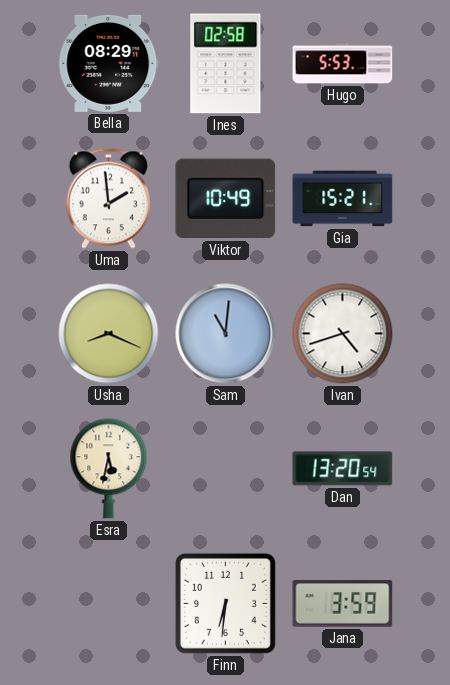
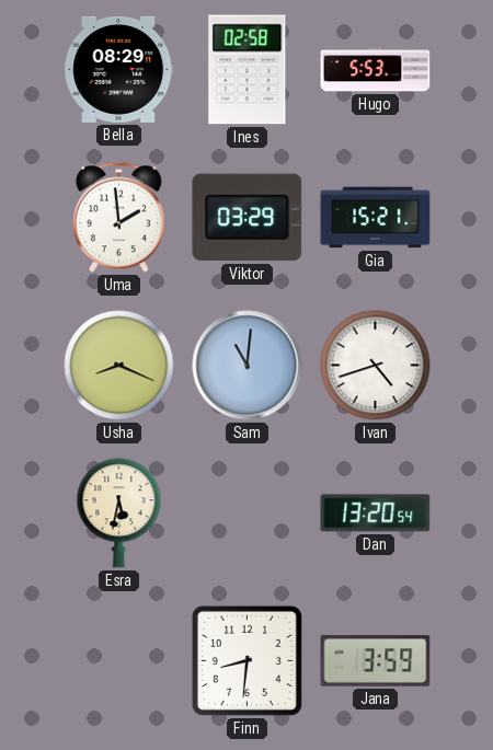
Viktor: 10:49 -> 03:29
Finn: 6:31 -> 8:31
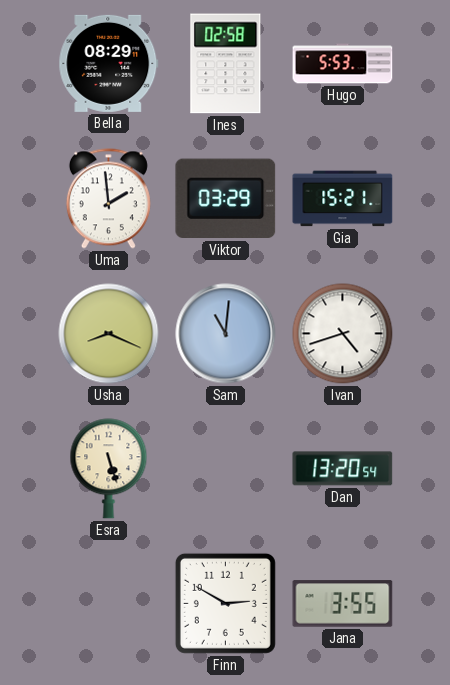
Esra: 5:32 -> 5:27
Finn: 8:31 -> 2:50
Jana: 3:59 -> 3:55
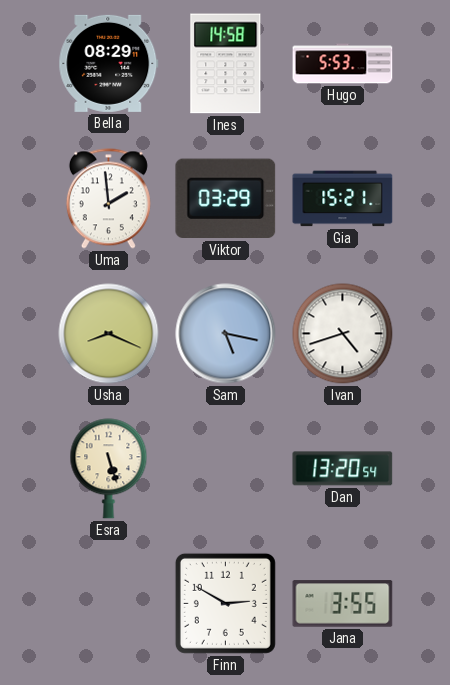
Ines: 02:58 -> 14:58
Sam: 11:01 -> 5:17
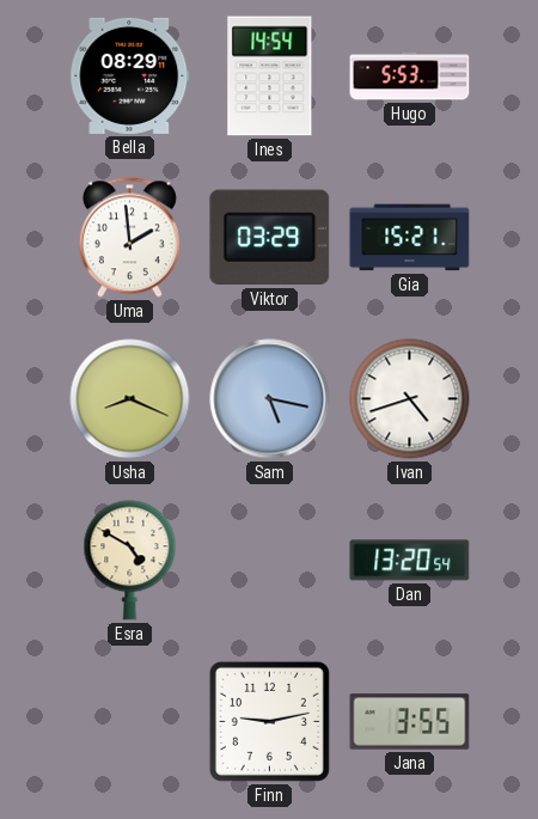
Ines: 14:58 -> 14:54
Esra: 5:27 -> 4:50
Finn: 2:50 -> 9:13
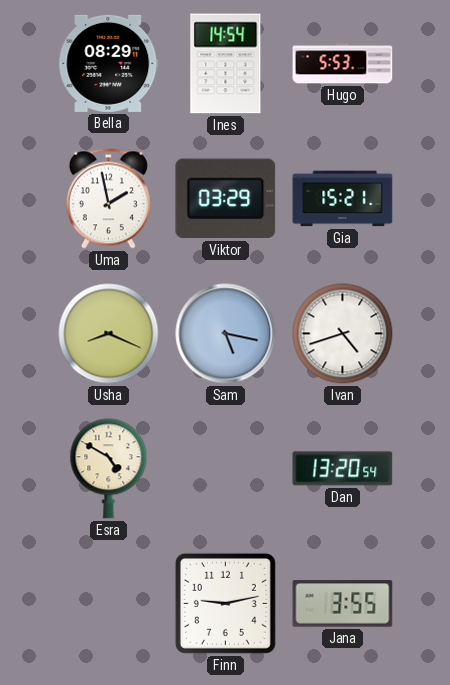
Uma: 1:59 -> 1:58
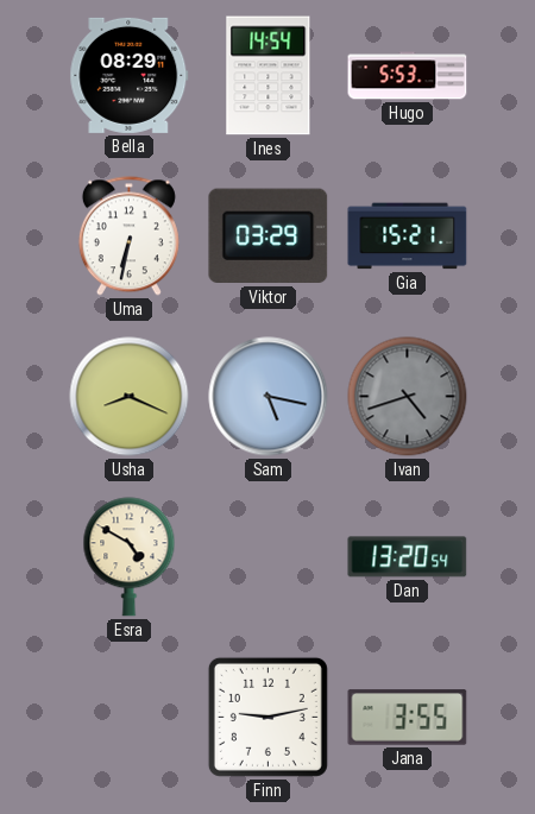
Uma: 1:58 -> 6:32
Ivan dial: white -> grey
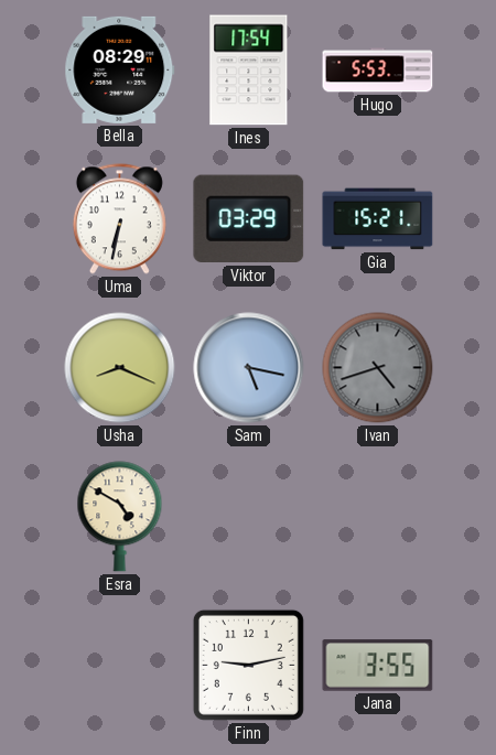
Ines: 14:54 -> 17:54
Dan: 13:20 -> none
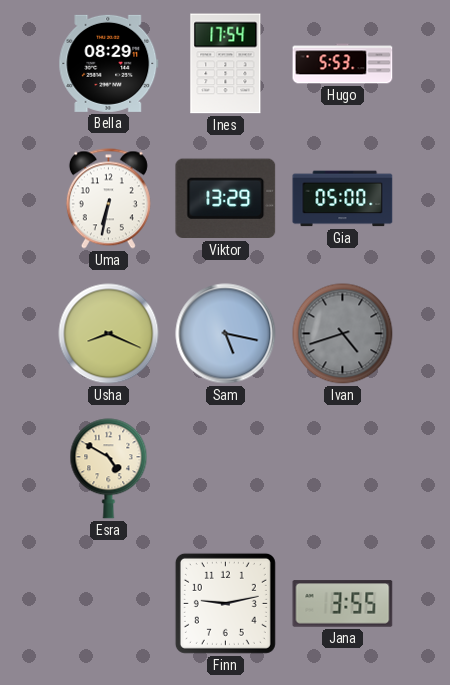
Viktor: 03:29 -> 13:29
Gia: 15:21 -> 05:00
